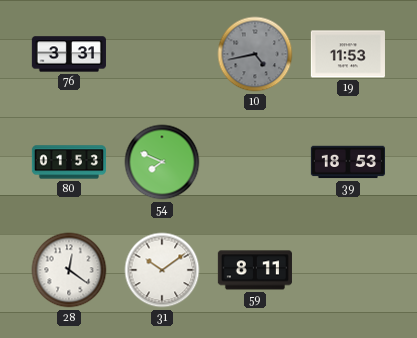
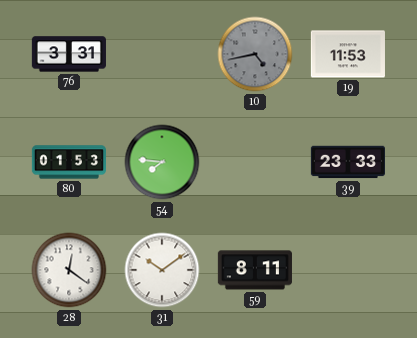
54: 7:49 -> 7:46
39: 18:53 -> 23:33
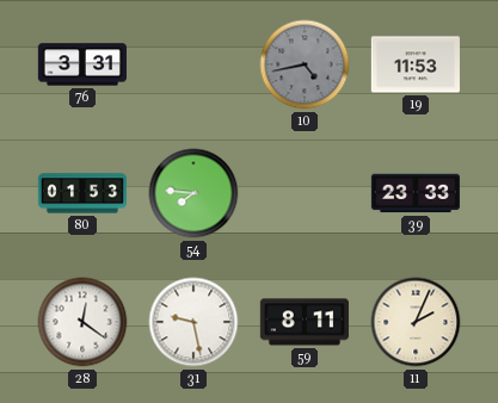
31: 10:09 -> 9:28
11: none -> 2:04
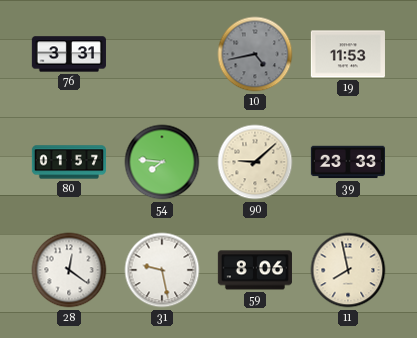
80: 01:53 -> 01:57
90: none -> 9:08
59: 8:11 -> 8:06
11: 2:04 -> 7:58
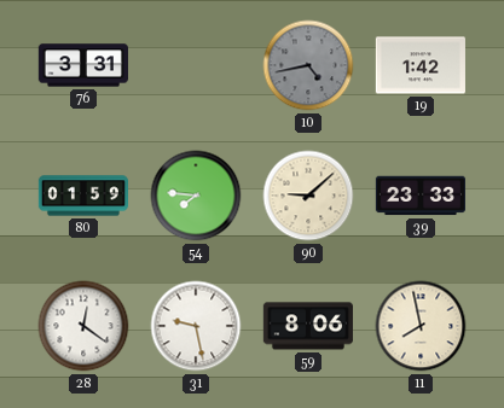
19: 11:53 -> 1:42
80: 01:57 -> 01:59
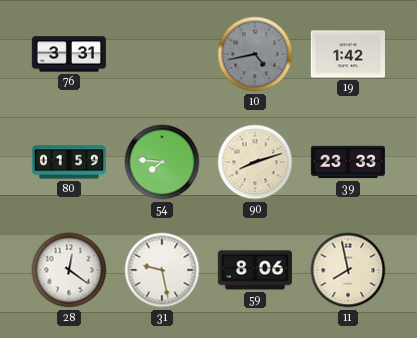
90: 9:08 -> 8:12
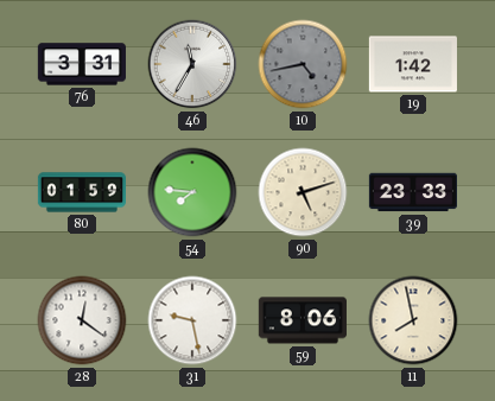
46: none -> 11:35
90: 8:12 -> 5:12
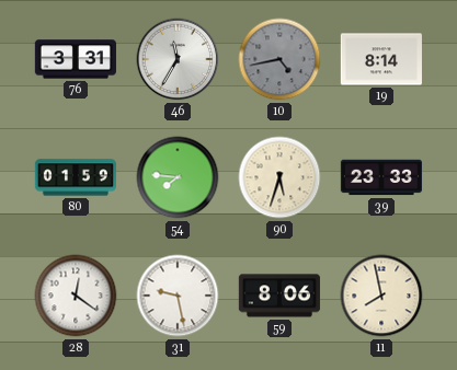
19: 1:42 -> 8:14
90: 5:12 -> 5:33
